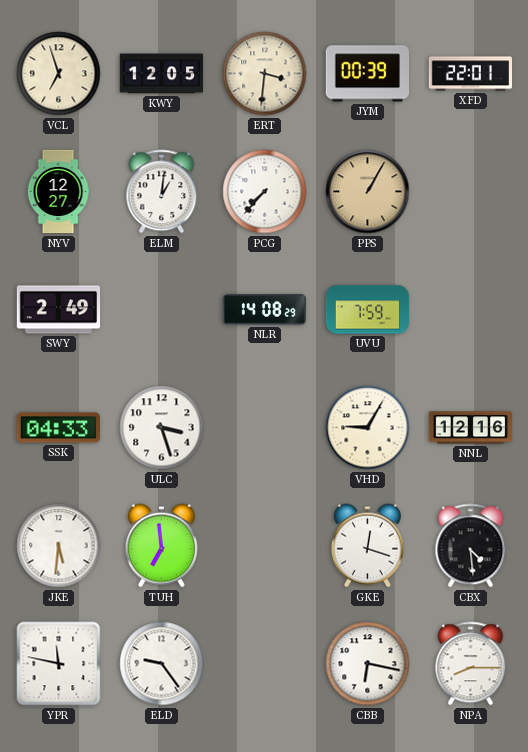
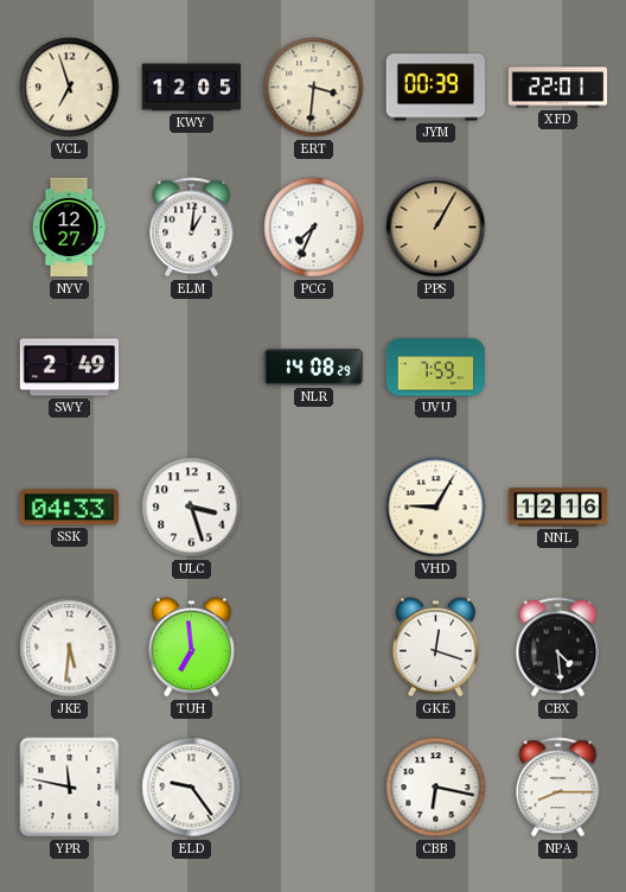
PCG: 7:37 -> 7:34
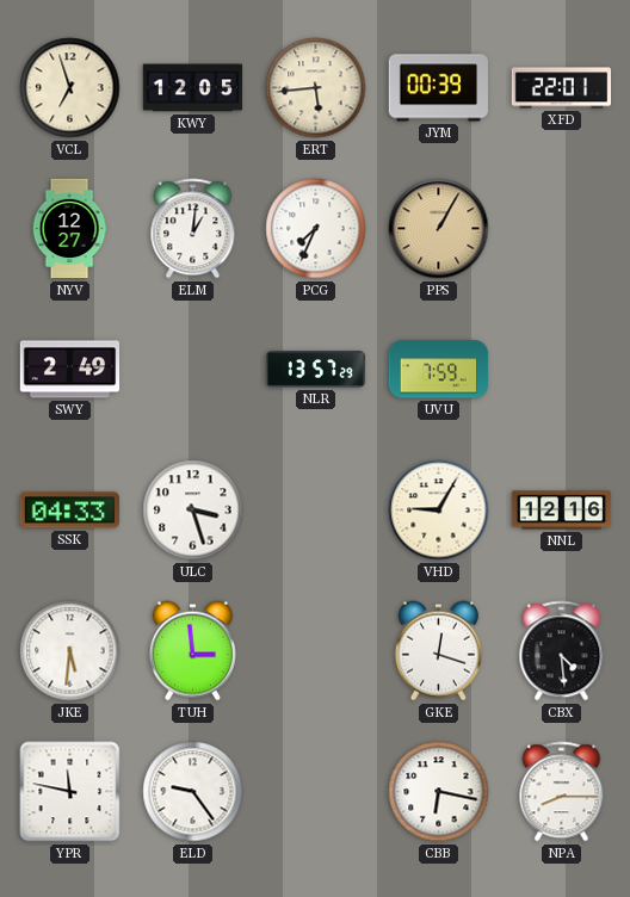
ERT: 3:31 -> 5:44
NLR: 14:08 -> 13:57
TUH: 6:59 -> 2:59
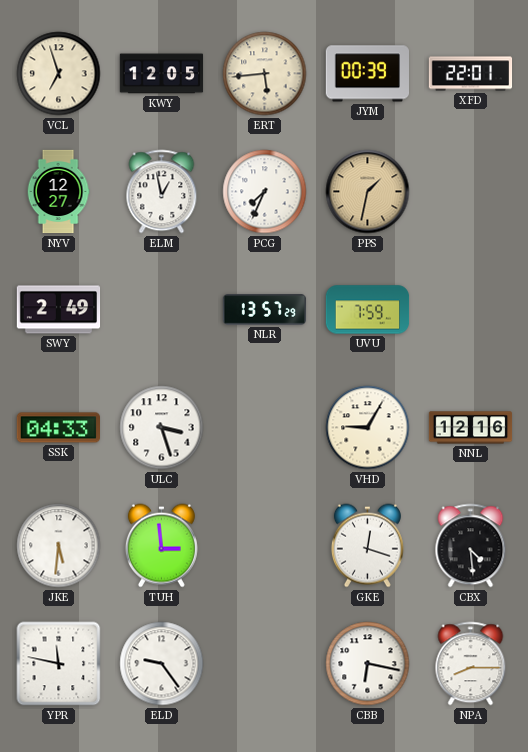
ELM: 1:01 -> 12:58
PPS: 1:05 -> 1:32
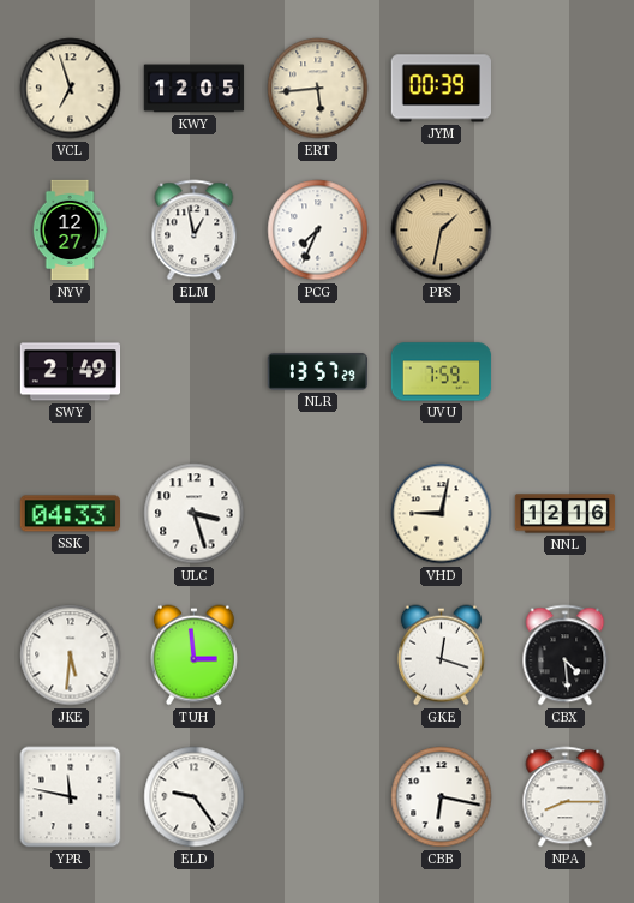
XFD: 22:01 -> none
VHD: 9:05 -> 9:02
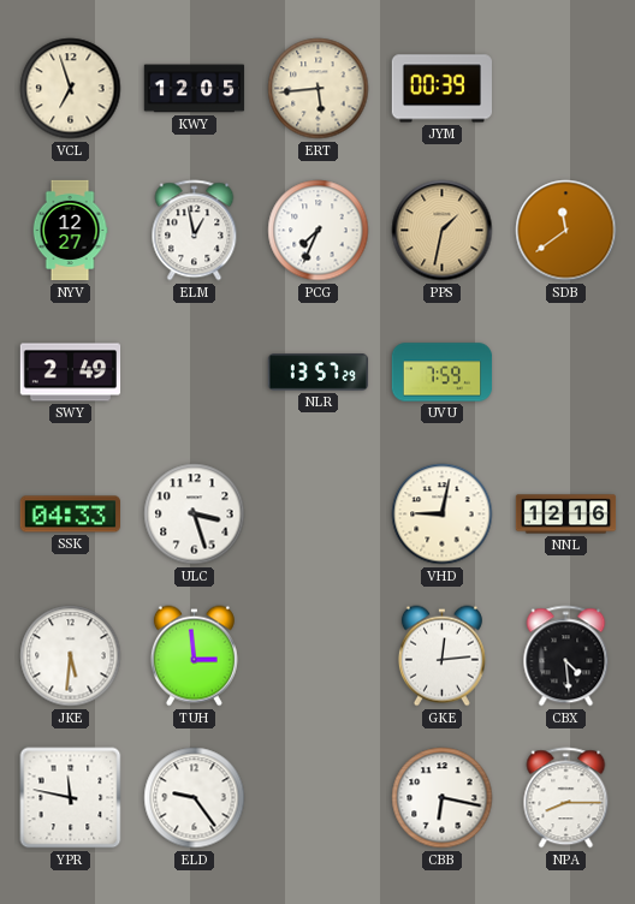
SDB: none -> 11:39
GKE: 12:18 -> 12:14
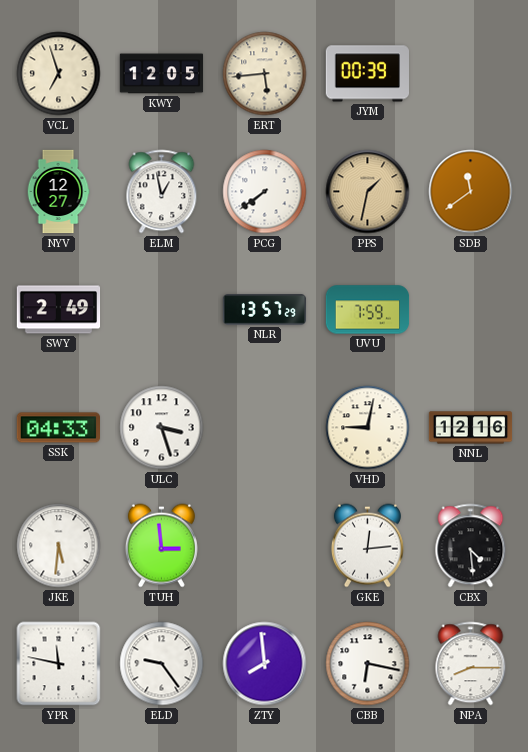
PCG: 7:34 -> 7:39
ZTY: none -> 7:59
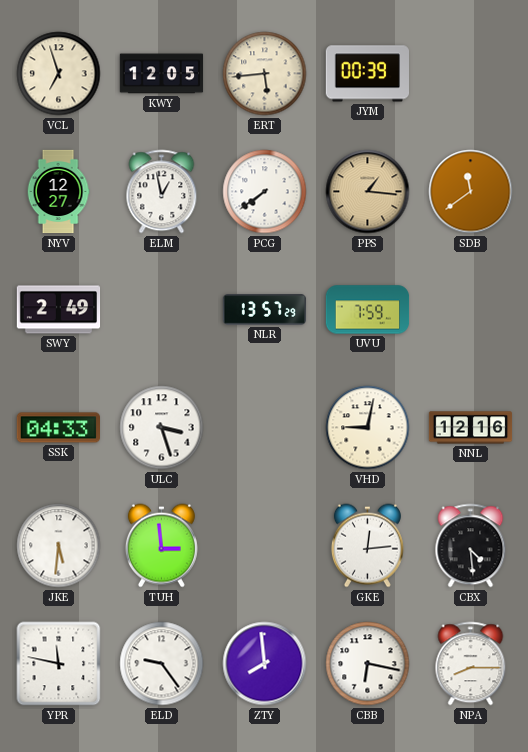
PPS: 1:32 -> 1:16
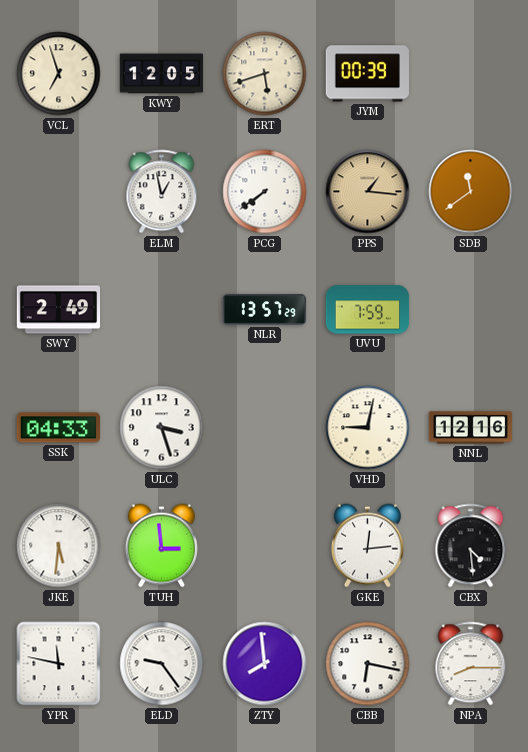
ERT: 5:44 -> 5:42
NYV: 12:27 -> none
